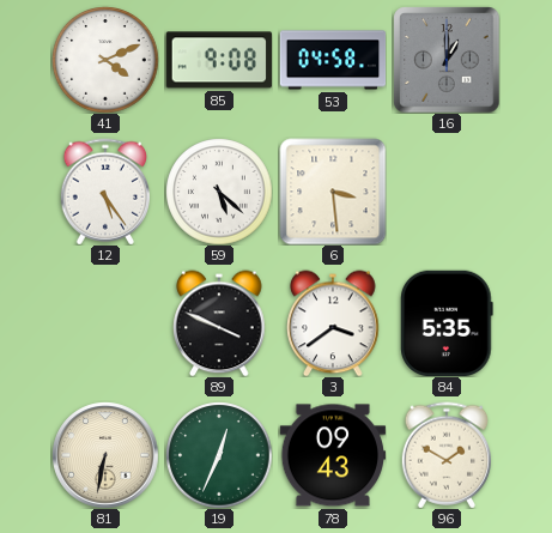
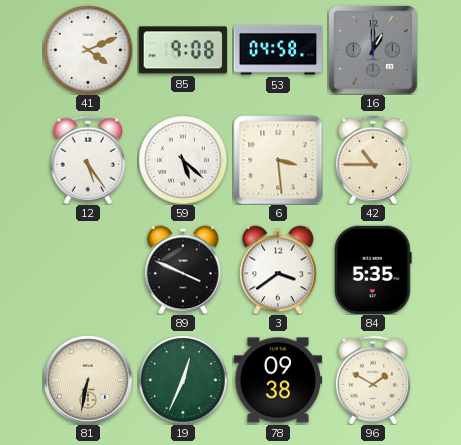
42: none -> 10:45
78: 09:43 -> 09:38
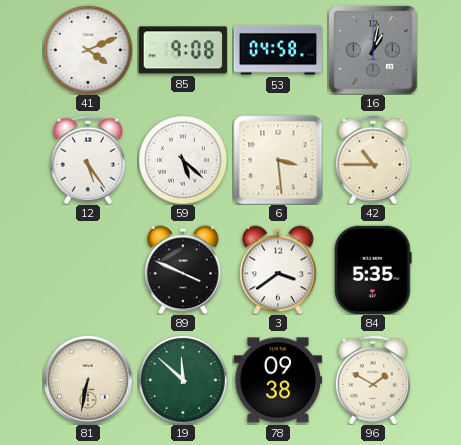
16: 1:00 -> 1:02
19: 12:34 -> 11:52
